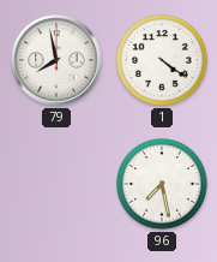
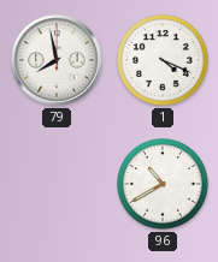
1: 4:21 -> 4:19
96: 7:28 -> 10:40
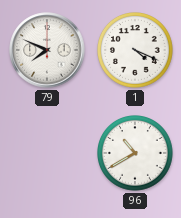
79: 7:58 -> 7:49
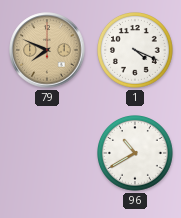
79 dial: white -> champagne
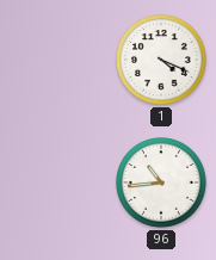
79: 7:49 -> none
96: 10:40 -> 10:44
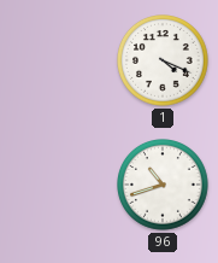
96: 10:44 -> 10:42
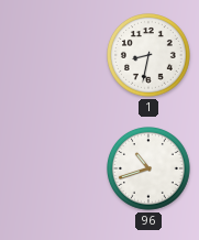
1: 4:19 -> 8:32
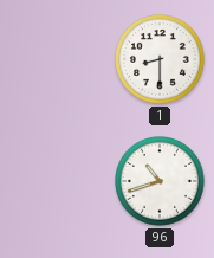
1: 8:32 -> 8:30
